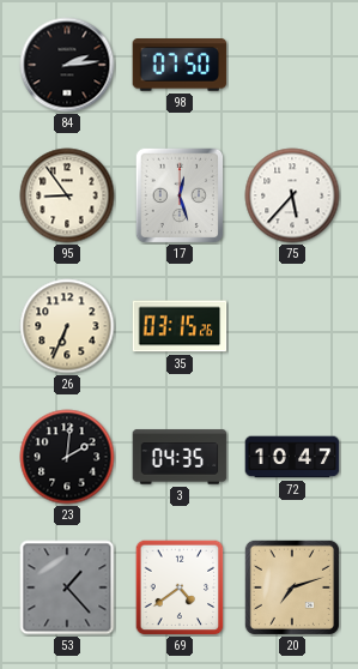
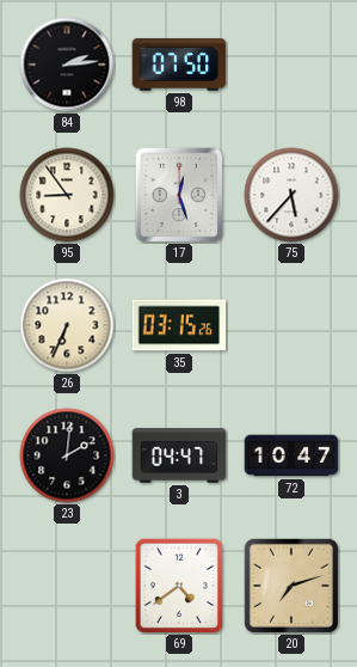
3: 04:35 -> 04:47
53: 1:23 -> none
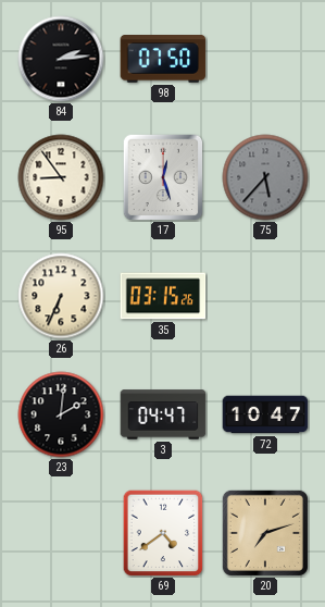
75 dial: white -> grey
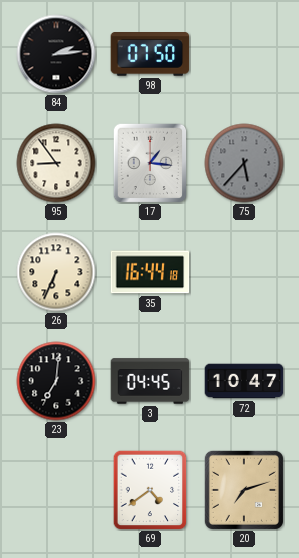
17: 12:27 -> 1:16
35: 03:15 -> 16:44
23: 2:01 -> 7:01
3: 04:47 -> 04:45
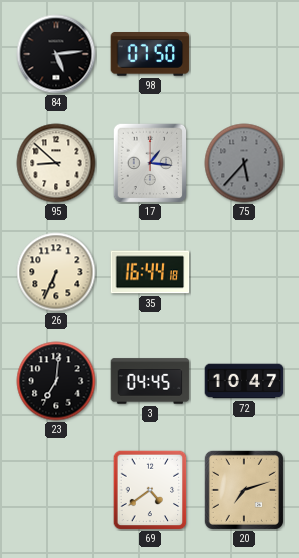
84: 2:14 -> 5:14
95: 8:54 -> 8:52
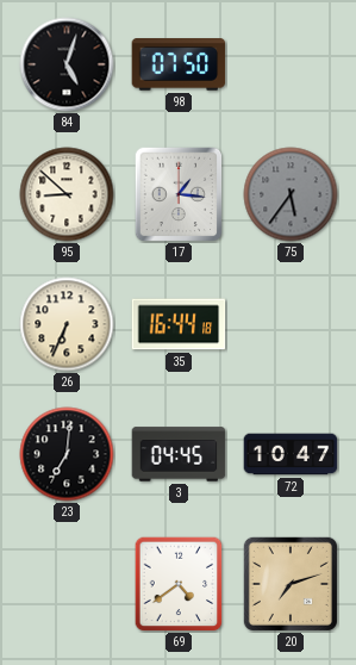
84: 5:14 -> 5:03
75: 5:37 -> 5:36
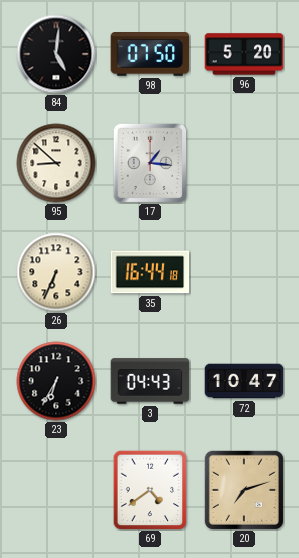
84: 5:03 -> 5:01
96: none -> 5:20
75: 5:36 -> none
23: 7:01 -> 6:35
3: 04:45 -> 04:43
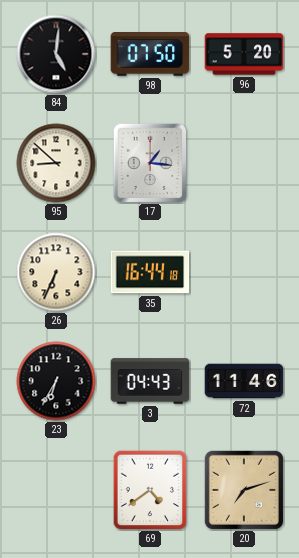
72: 10:47 -> 11:46
